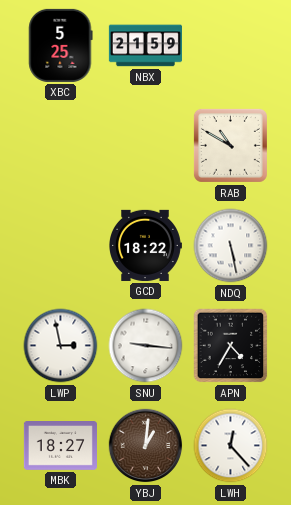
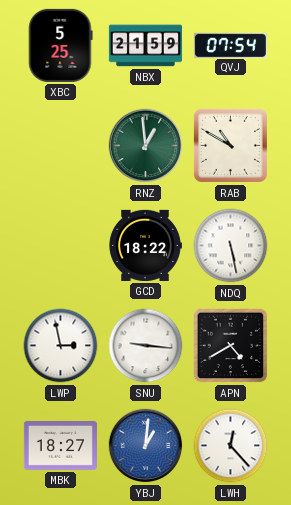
QVJ: none -> 07:54
RNZ: none -> 12:59
APN: 4:35 -> 4:40
YBJ dial: brown -> blue
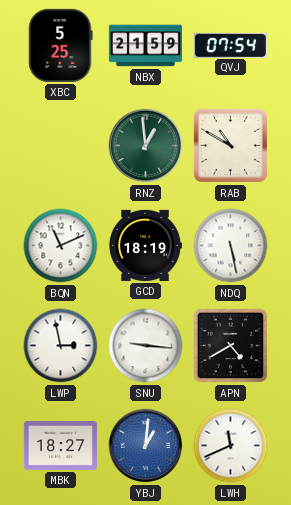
BQN: none -> 11:11
GCD: 18:22 -> 18:19
LWH: 12:23 -> 11:41
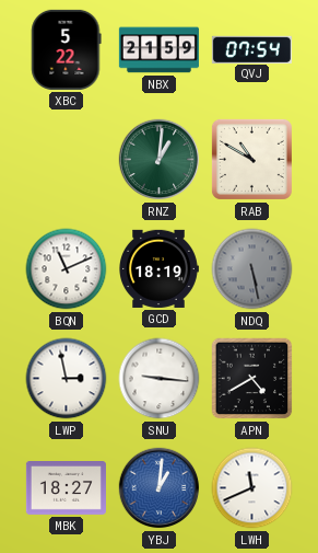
XBC: 5:25 -> 5:22
RNZ: 12:59 -> 1:01
NDQ dial: white -> grey
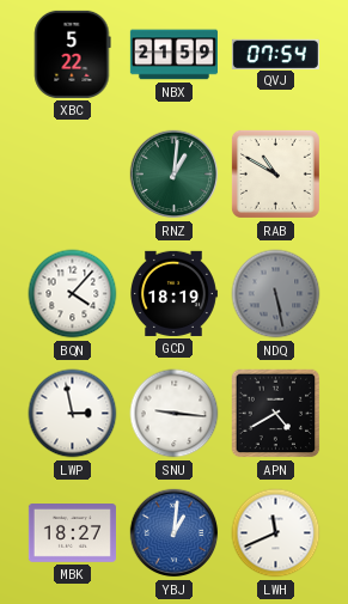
BQN: 11:11 -> 4:07
